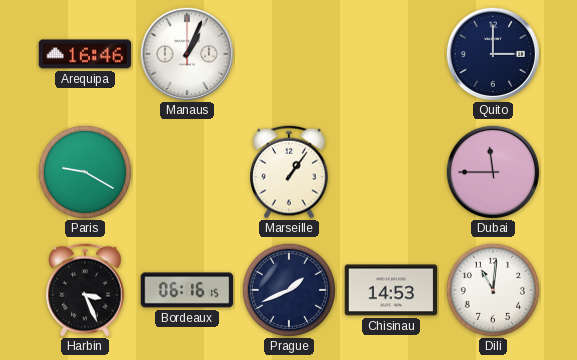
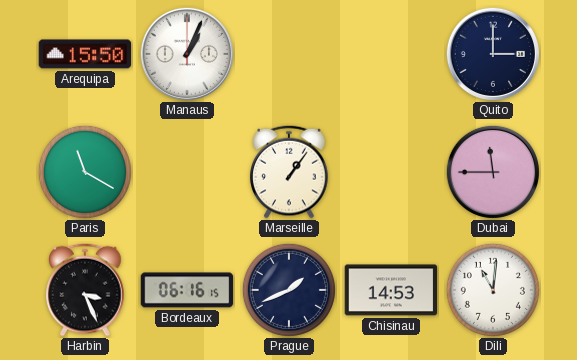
Arequipa: 16:46 -> 15:50
Paris: 9:20 -> 11:20
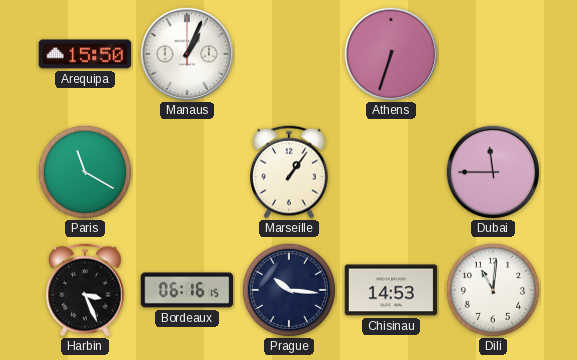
Athens: none -> 6:33
Quito: 3:00 -> none
Prague: 1:41 -> 10:16
